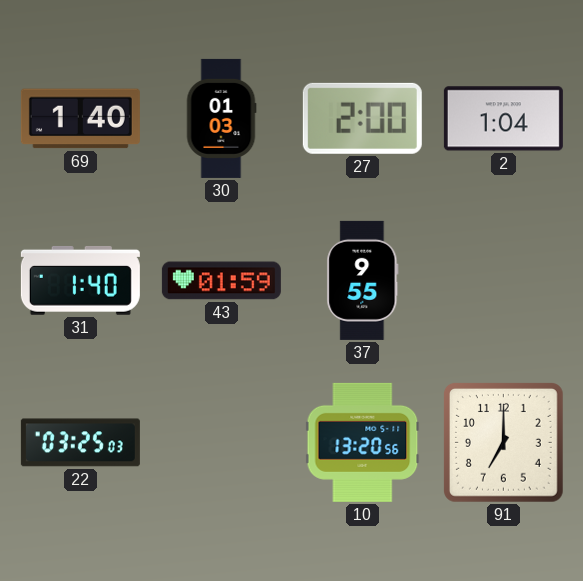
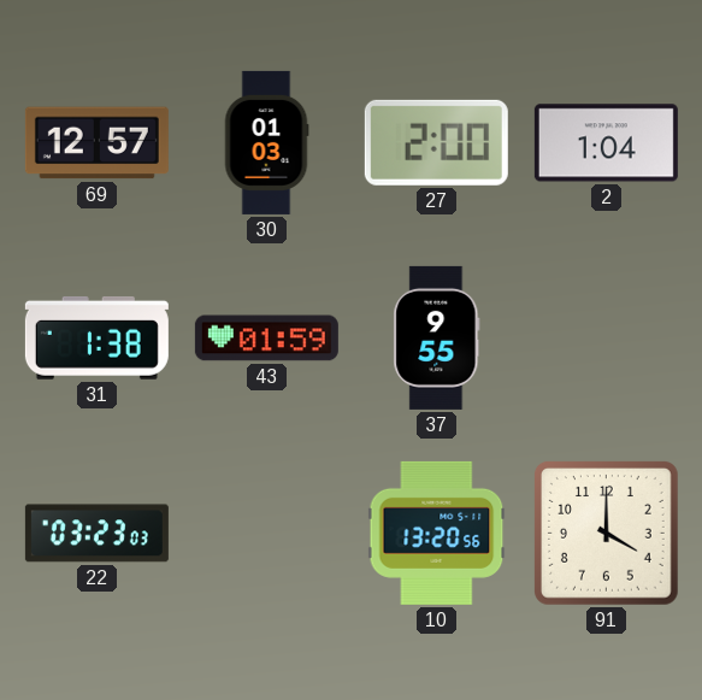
69: 1:40 -> 12:57
31: 1:40 -> 1:38
22: 03:25 -> 03:23
91: 7:00 -> 4:00
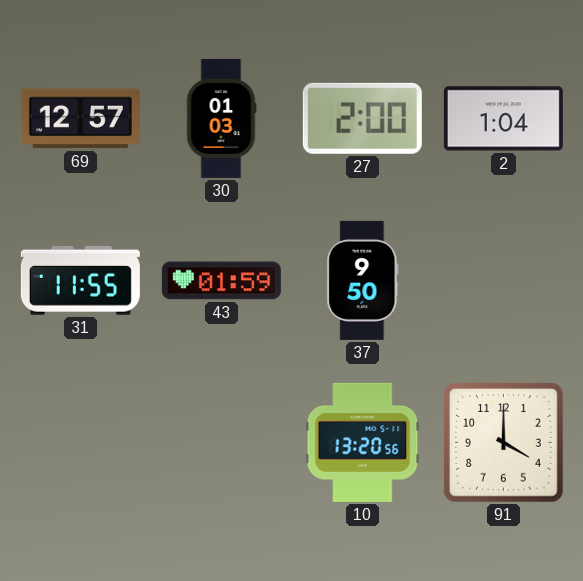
31: 1:38 -> 11:55
37: 9:55 -> 9:50
22: 03:23 -> none
